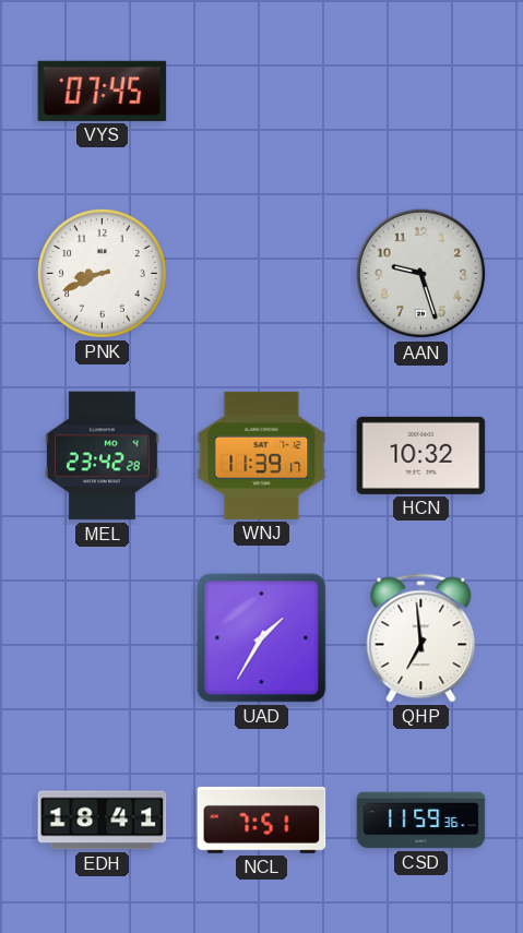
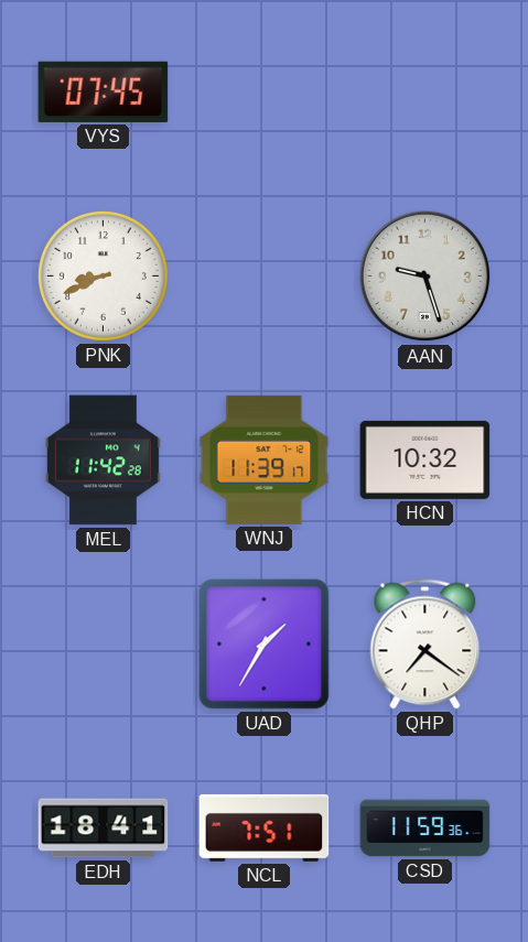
MEL: 23:42 -> 11:42
QHP: 6:59 -> 7:21
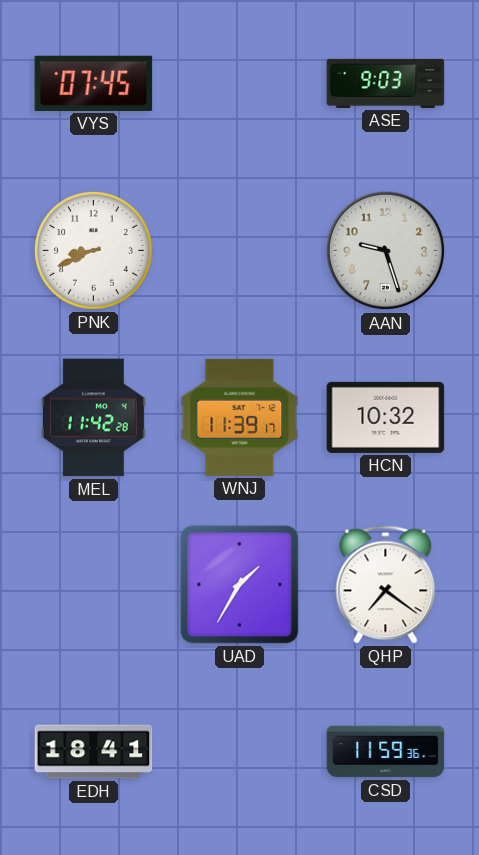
ASE: none -> 9:03
NCL: 7:51 -> none
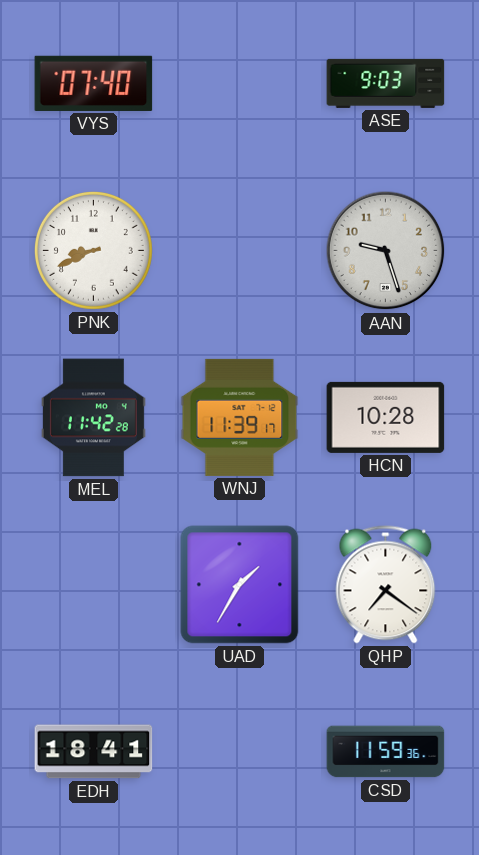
VYS: 07:45 -> 07:40
HCN: 10:32 -> 10:28
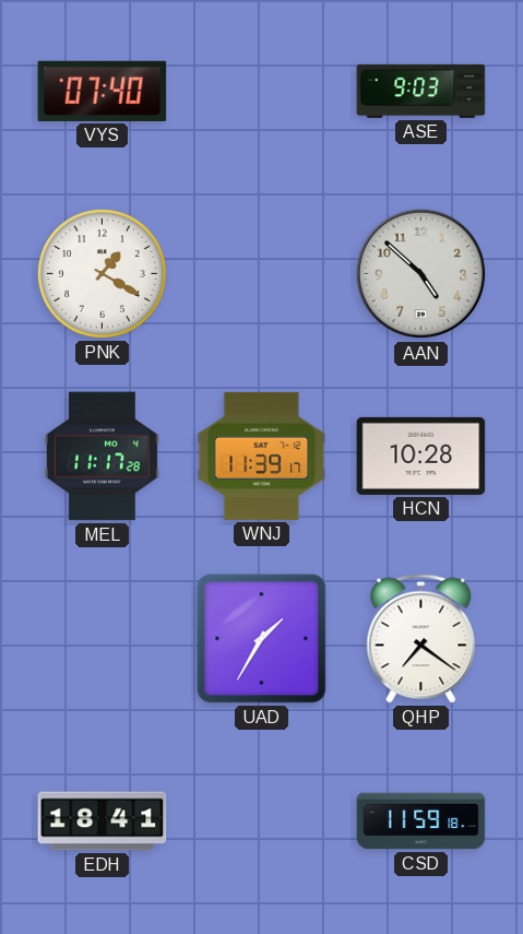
PNK: 8:41 -> 1:20
AAN: 9:27 -> 4:52
MEL: 11:42 -> 11:17
CSD: 11:59:36 -> 11:59:18
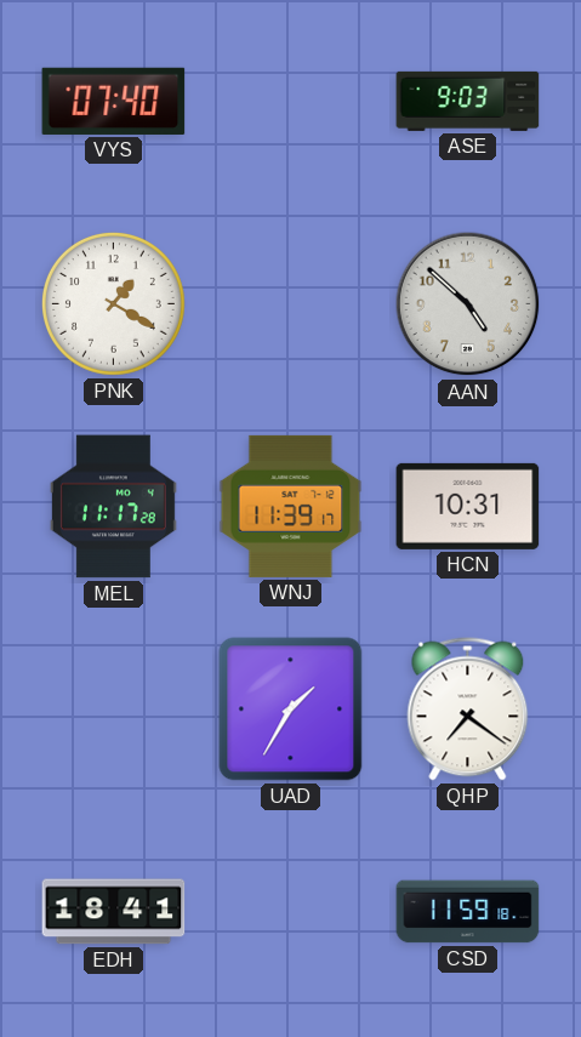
HCN: 10:28 -> 10:31
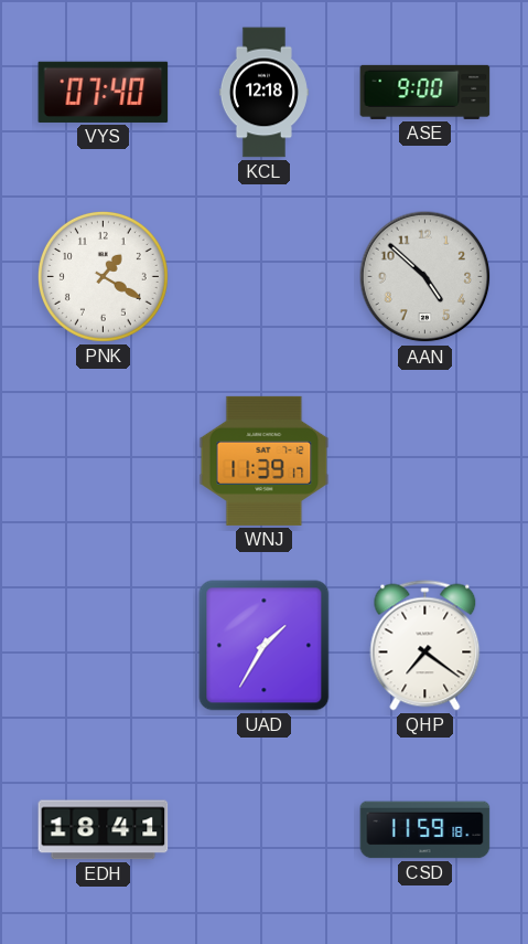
KCL: none -> 12:18
ASE: 9:03 -> 9:00
MEL: 11:17 -> none
HCN: 10:31 -> none
